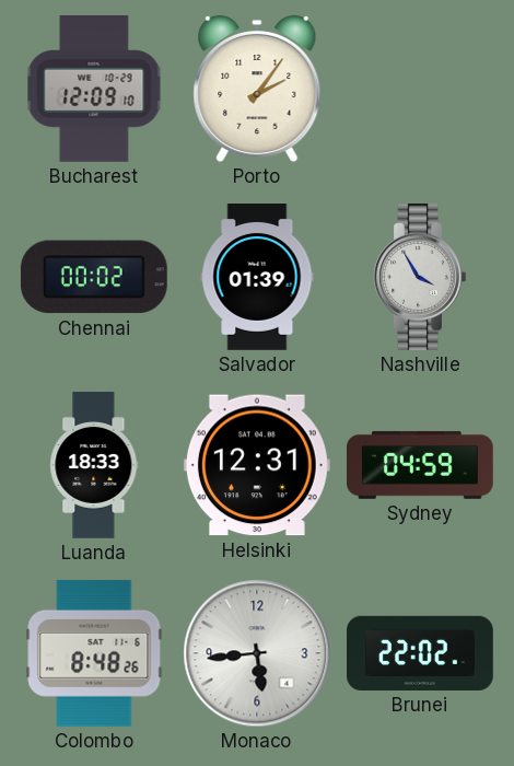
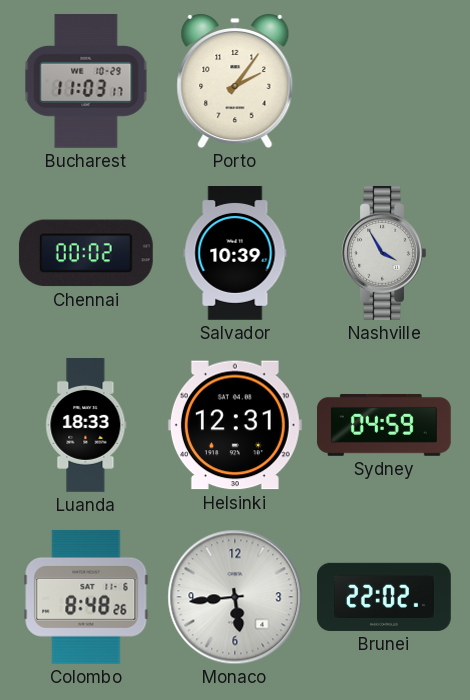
Bucharest: 12:09 -> 11:03
Salvador: 01:39 -> 10:39
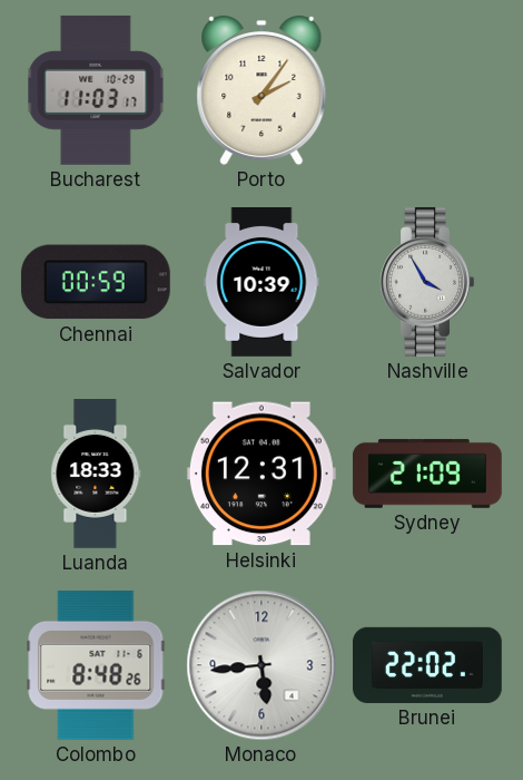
Chennai: 00:02 -> 00:59
Sydney: 04:59 -> 21:09
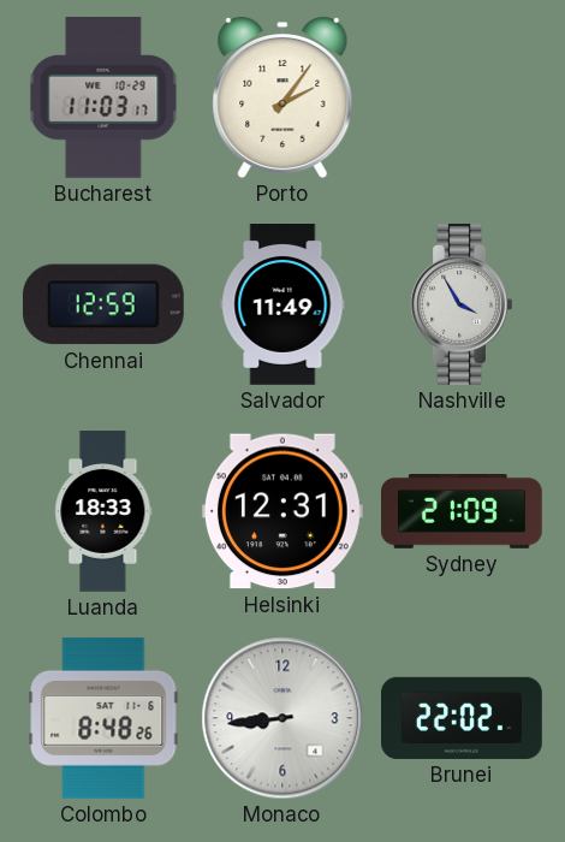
Chennai: 00:59 -> 12:59
Salvador: 10:39 -> 11:49
Monaco: 5:44 -> 8:44
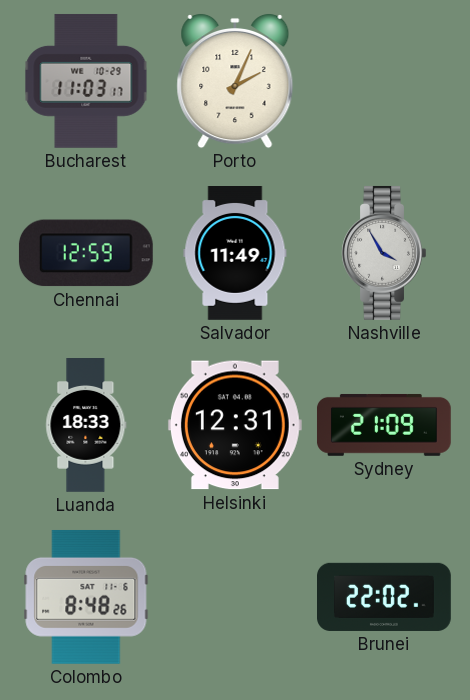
Porto: 2:06 -> 2:04
Monaco: 8:44 -> none
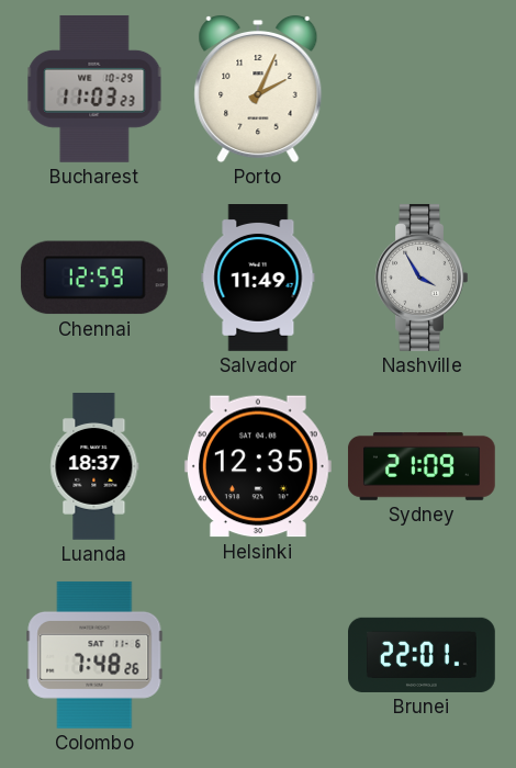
Bucharest: 11:03:17 -> 11:03:23
Luanda: 18:33 -> 18:37
Helsinki: 12:31 -> 12:35
Colombo: 8:48 -> 7:48
Brunei: 22:02 -> 22:01
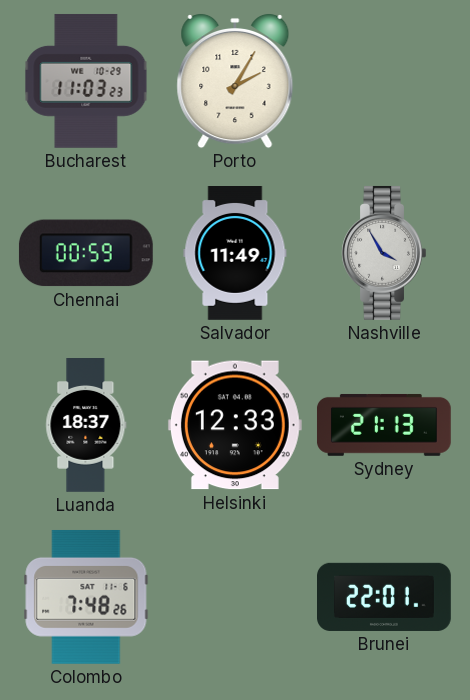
Porto: 2:04 -> 2:05
Chennai: 12:59 -> 00:59
Helsinki: 12:35 -> 12:33
Sydney: 21:09 -> 21:13
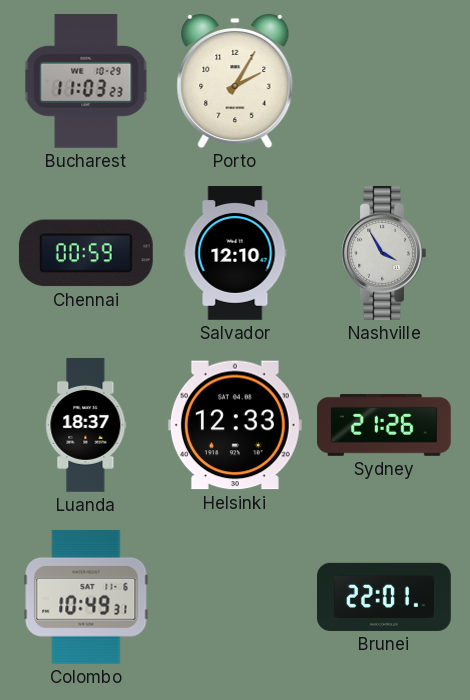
Salvador: 11:49 -> 12:10
Sydney: 21:13 -> 21:26
Colombo: 7:48 -> 10:49
